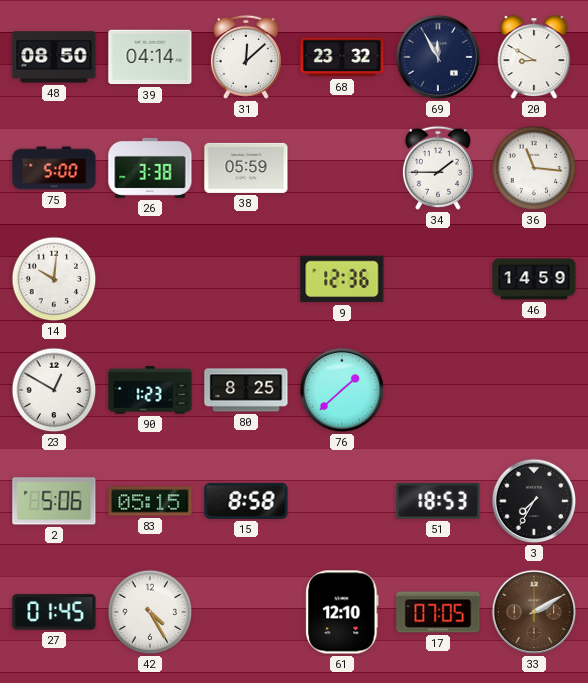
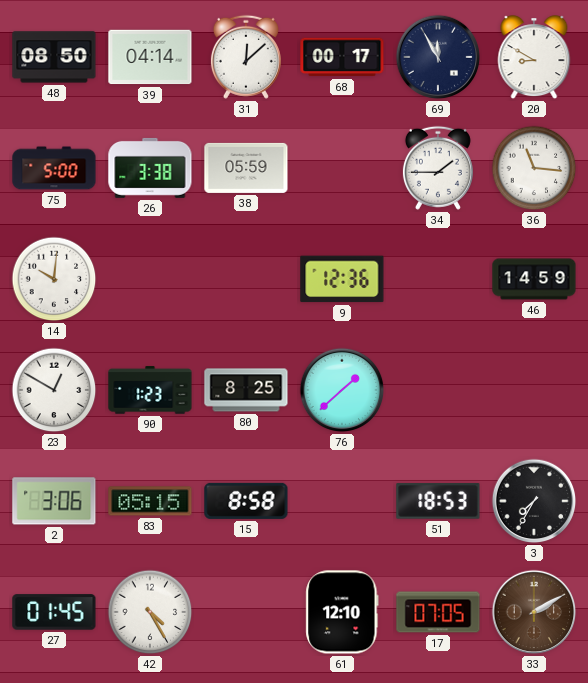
68: 23:32 -> 00:17
2: 5:06 -> 3:06
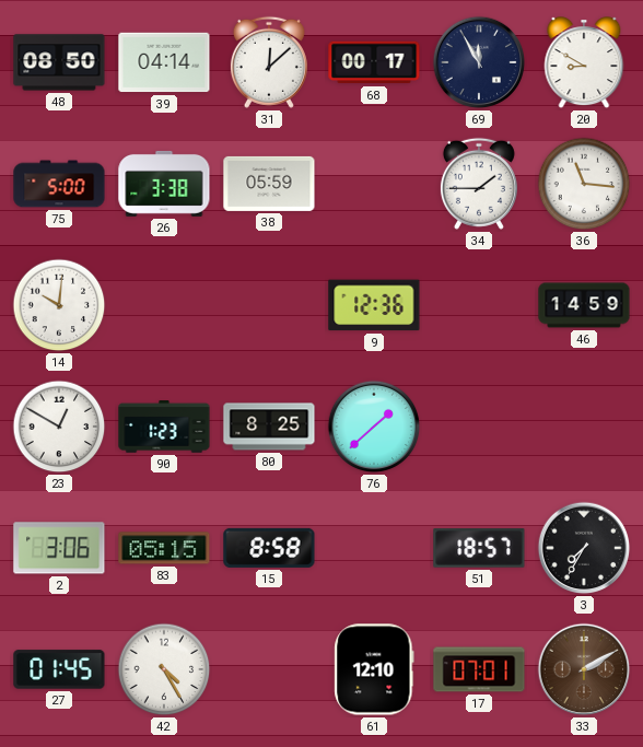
51: 18:53 -> 18:57
17: 07:05 -> 07:01
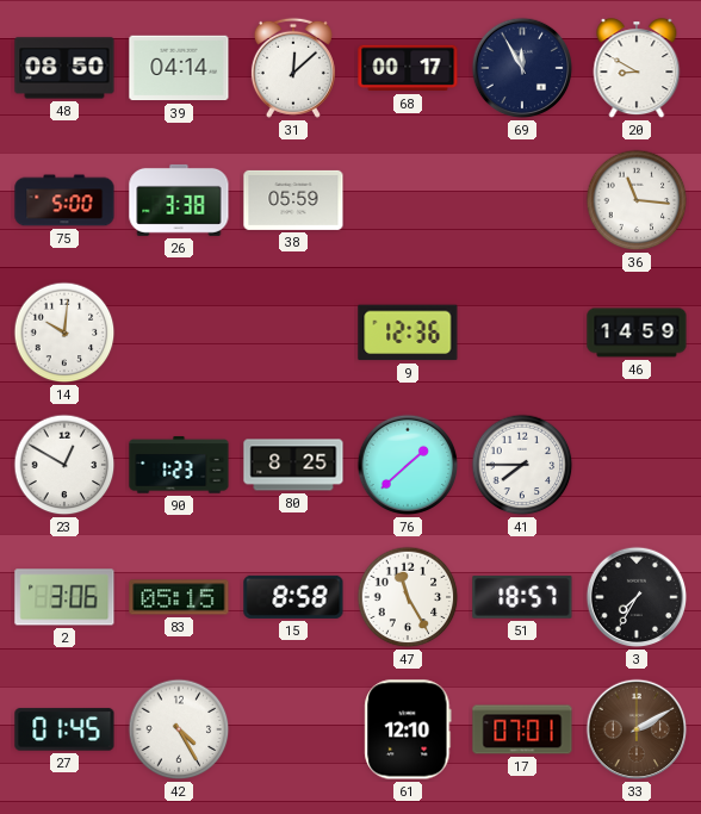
34: 1:45 -> none
41: none -> 7:45
47: none -> 11:25
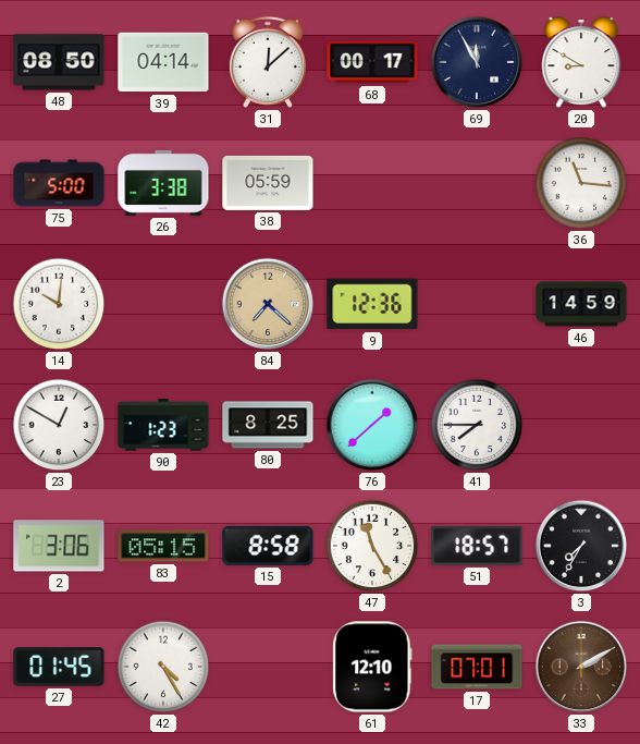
84: none -> 7:22
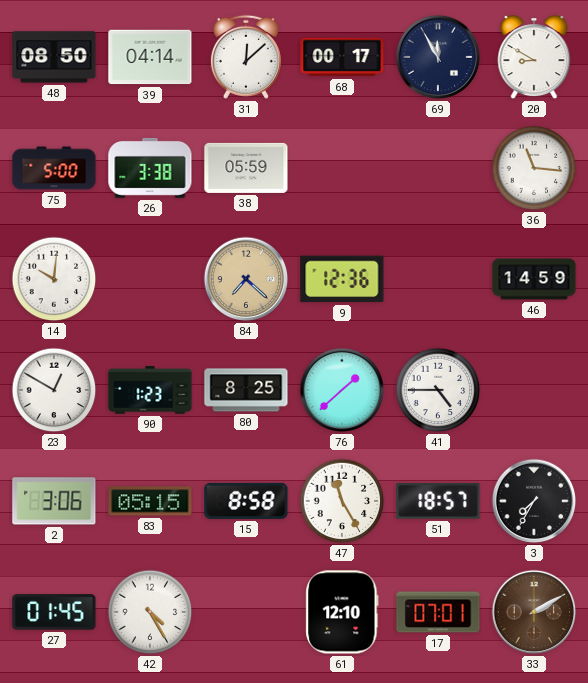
41: 7:45 -> 4:45
